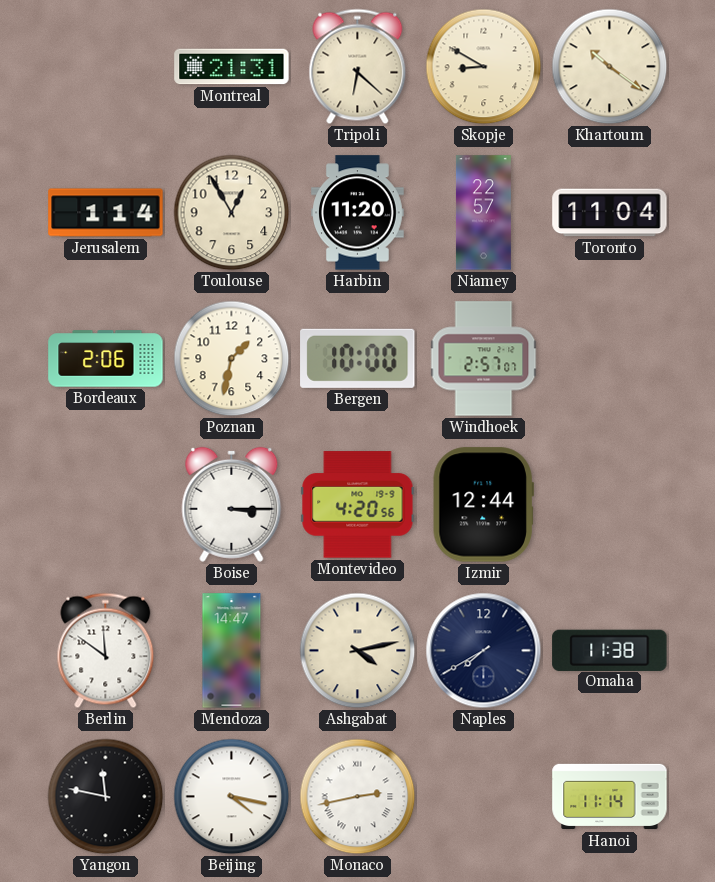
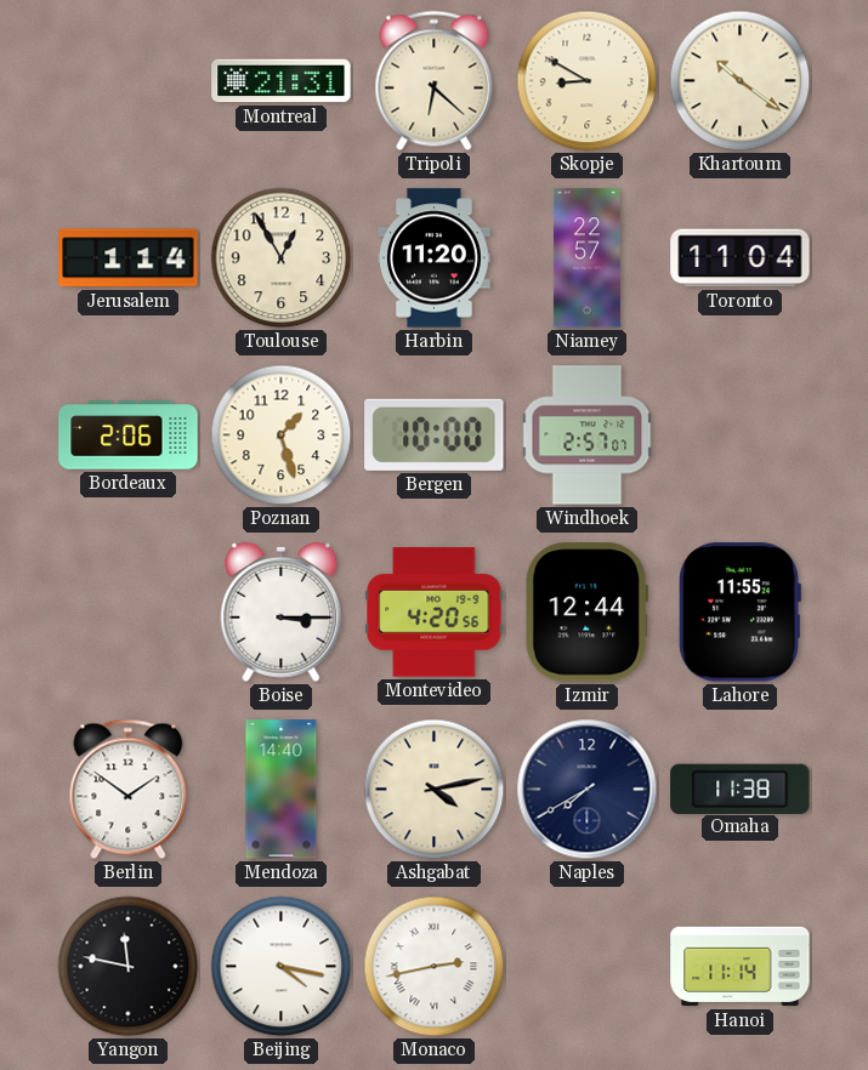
Poznan: 1:32 -> 1:27
Lahore: none -> 11:55
Berlin: 11:51 -> 1:51
Mendoza: 14:47 -> 14:40
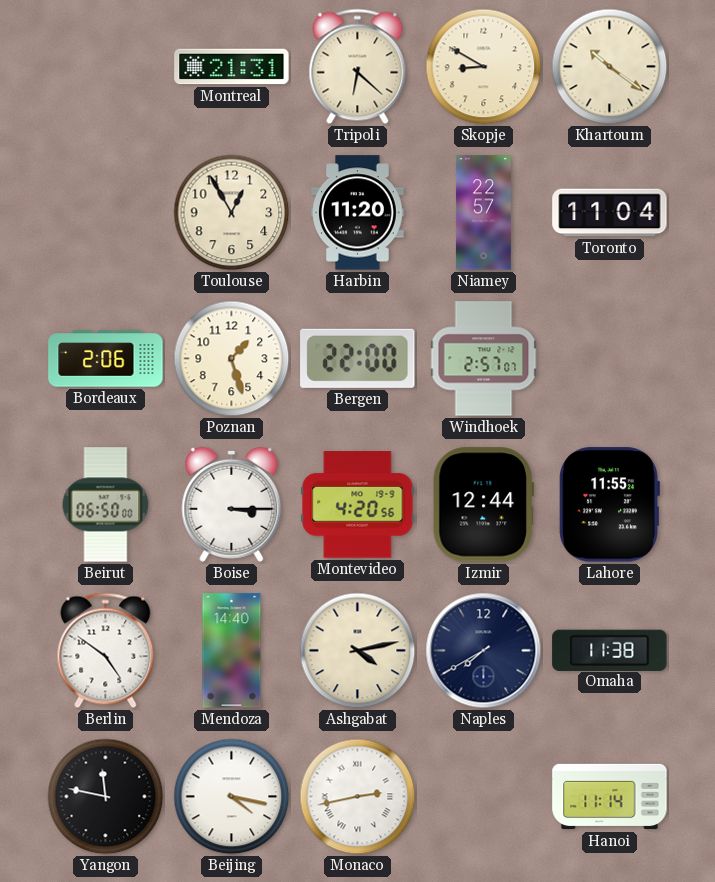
Jerusalem: 1:14 -> none
Bergen: 10:00 -> 22:00
Beirut: none -> 06:50
Berlin: 1:51 -> 4:51
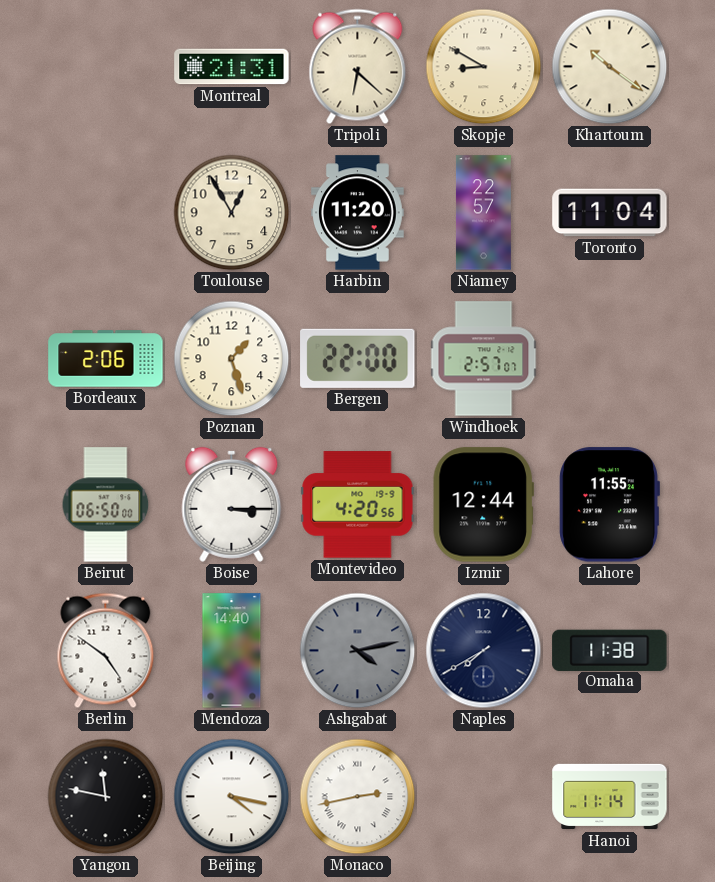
Ashgabat dial: cream -> grey
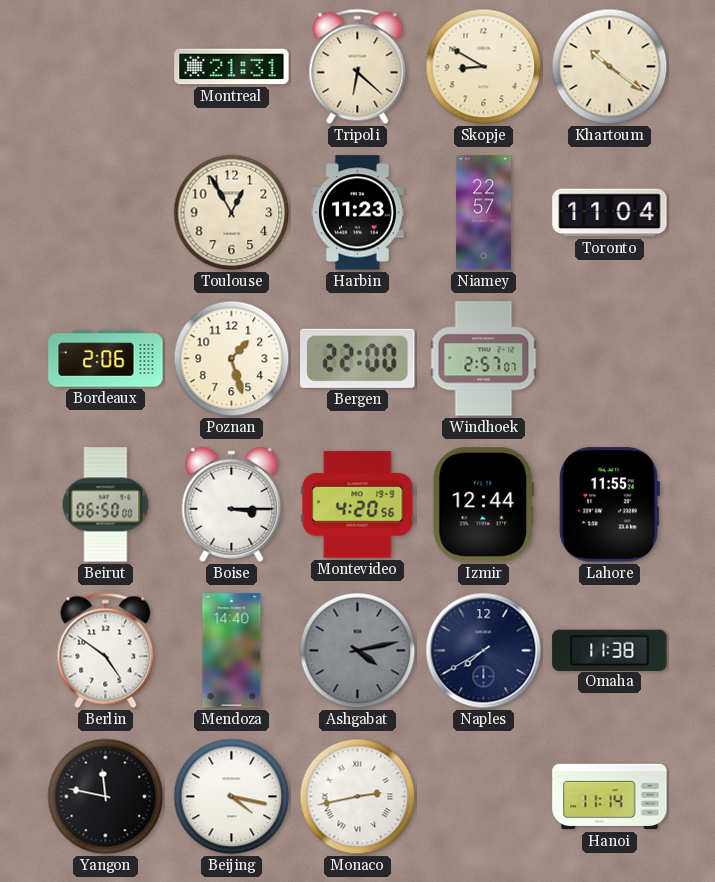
Harbin: 11:20 -> 11:23
